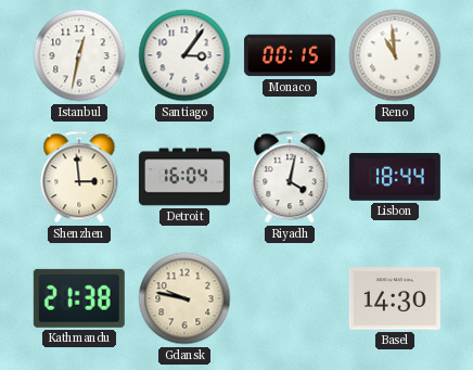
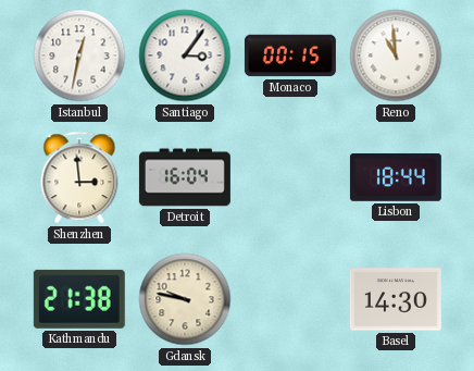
Riyadh: 4:02 -> none
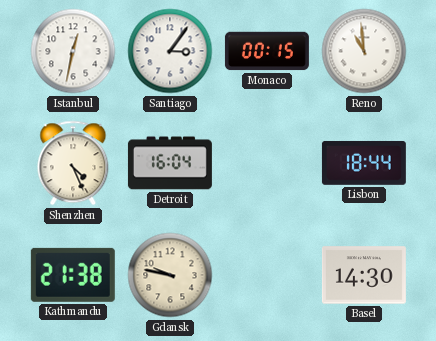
Shenzhen: 2:59 -> 4:26
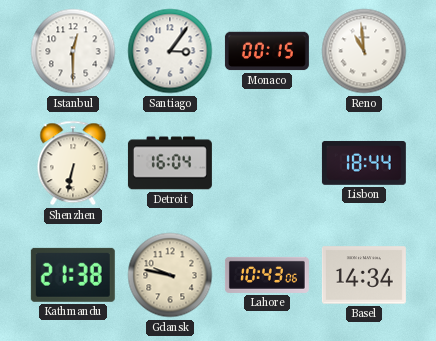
Istanbul: 12:32 -> 12:30
Shenzhen: 4:26 -> 6:32
Lahore: none -> 10:43
Basel: 14:30 -> 14:34
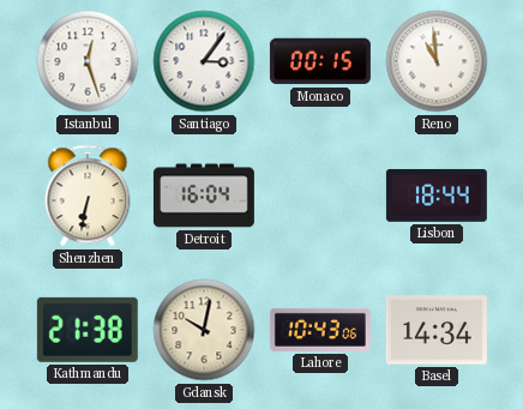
Istanbul: 12:30 -> 12:27
Gdansk: 9:47 -> 10:02
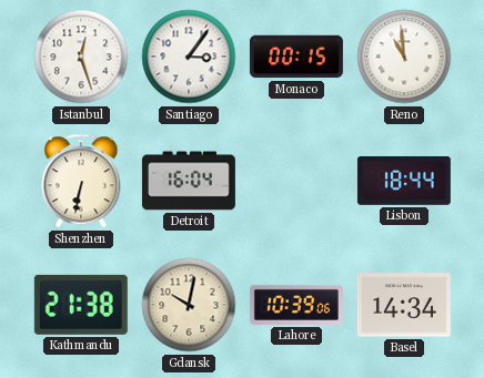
Lahore: 10:43 -> 10:39
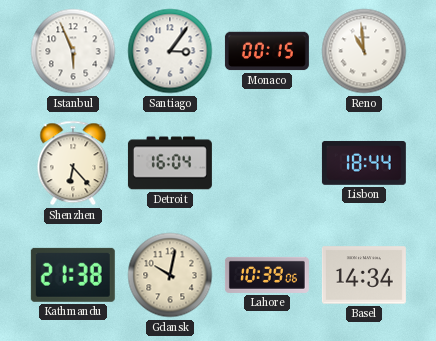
Istanbul: 12:27 -> 5:56
Shenzhen: 6:32 -> 6:23
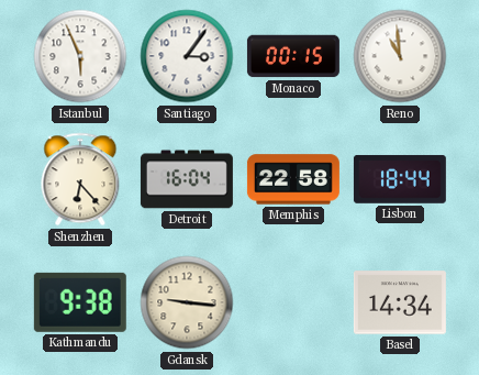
Memphis: none -> 22:58
Kathmandu: 21:38 -> 9:38
Gdansk: 10:02 -> 9:16
Lahore: 10:39 -> none
